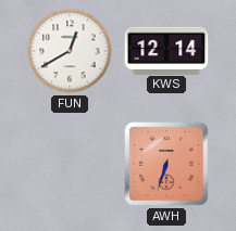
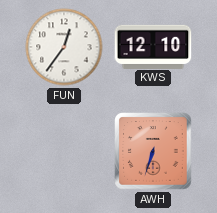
FUN: 12:40 -> 12:36
KWS: 12:14 -> 12:10
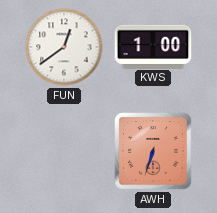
FUN: 12:36 -> 12:39
KWS: 12:10 -> 1:00
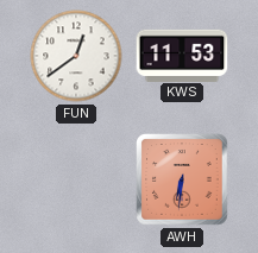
KWS: 1:00 -> 11:53
AWH: 6:33 -> 6:31
